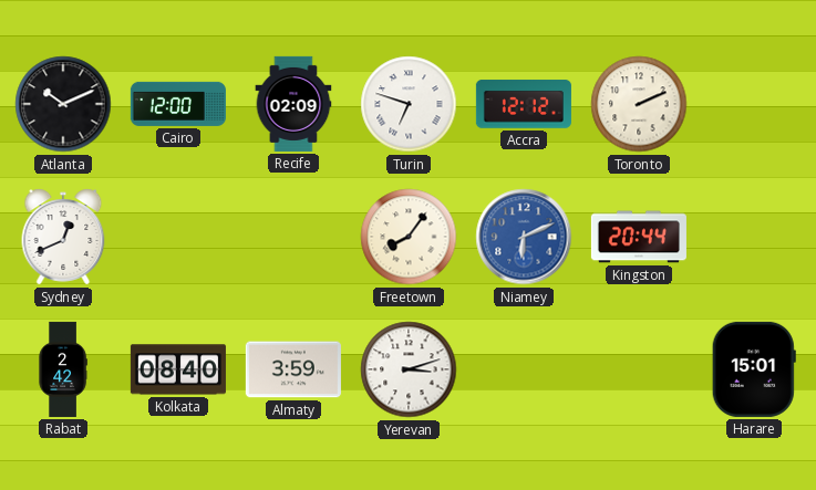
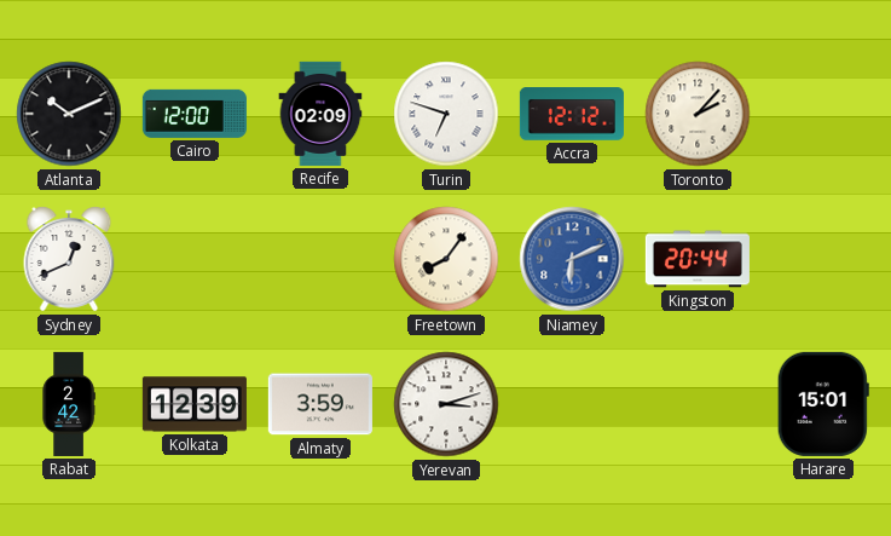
Toronto: 2:11 -> 2:07
Kolkata: 08:40 -> 12:39
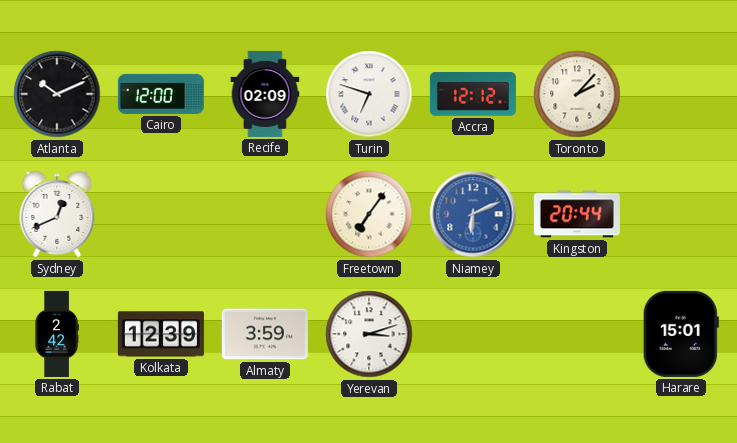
Freetown: 8:06 -> 7:06
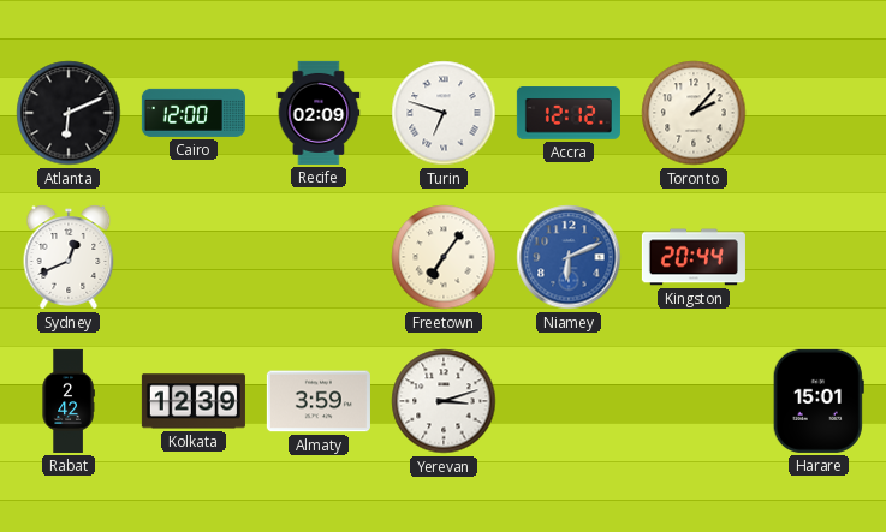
Atlanta: 10:11 -> 6:11
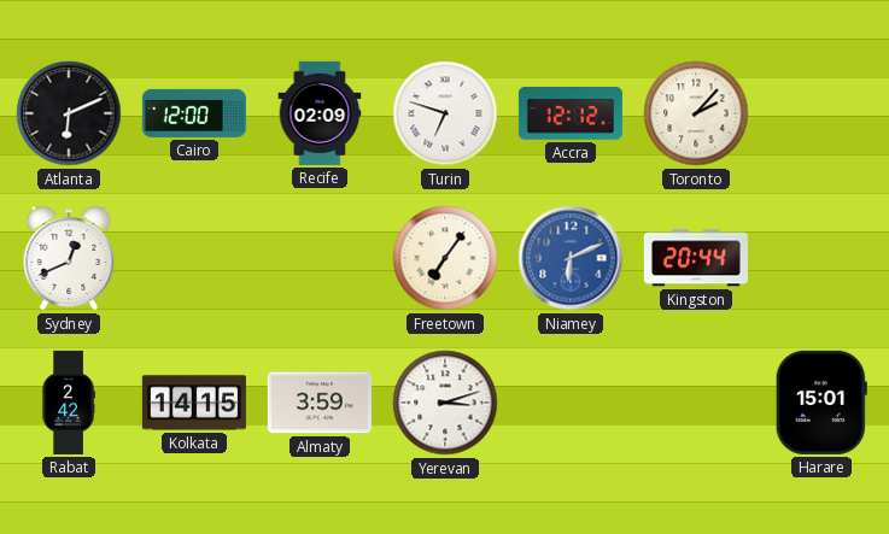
Kolkata: 12:39 -> 14:15
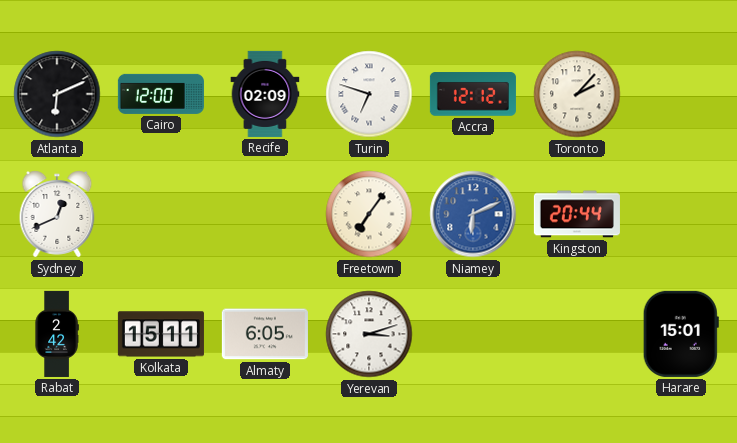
Kolkata: 14:15 -> 15:11
Almaty: 3:59 -> 6:05
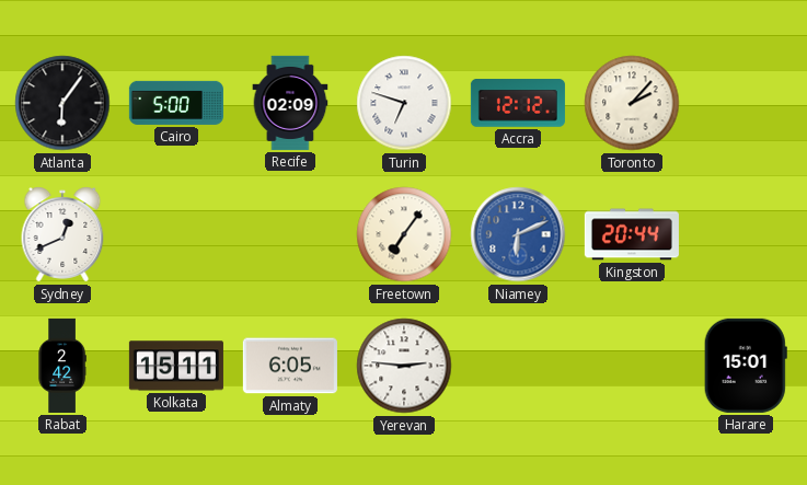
Atlanta: 6:11 -> 6:06
Cairo: 12:00 -> 5:00
Yerevan: 3:12 -> 2:46
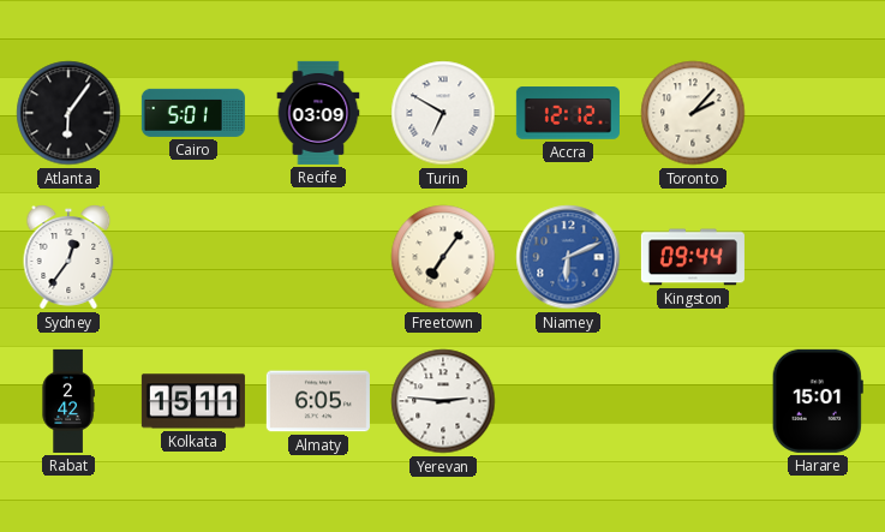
Cairo: 5:00 -> 5:01
Recife: 02:09 -> 03:09
Turin: 6:48 -> 6:50
Sydney: 12:41 -> 12:36
Kingston: 20:44 -> 09:44
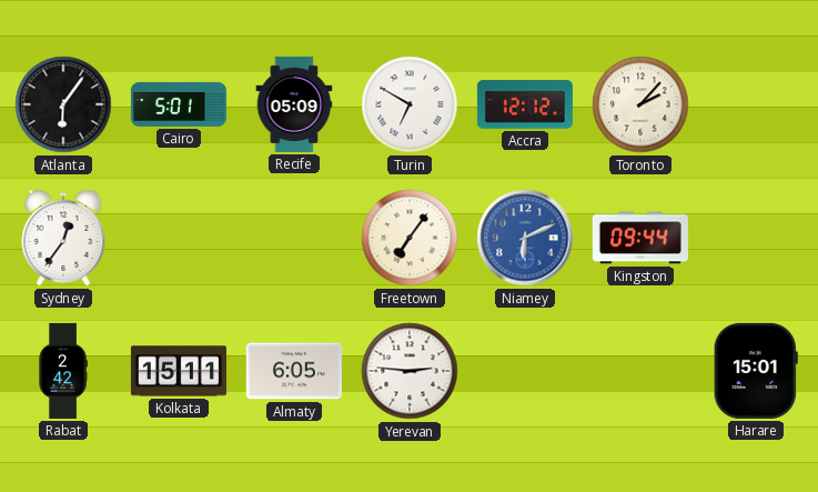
Recife: 03:09 -> 05:09
